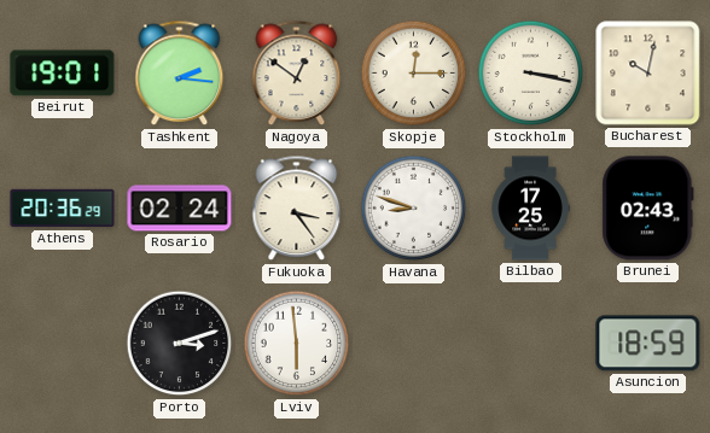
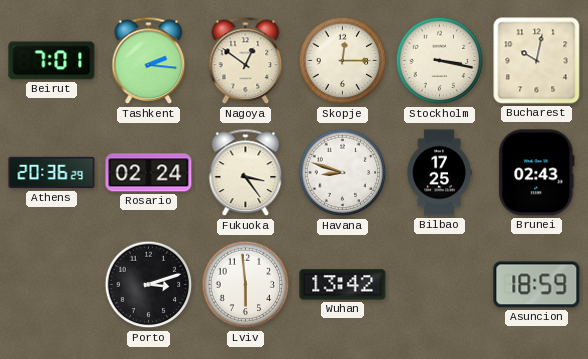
Beirut: 19:01 -> 7:01
Wuhan: none -> 13:42
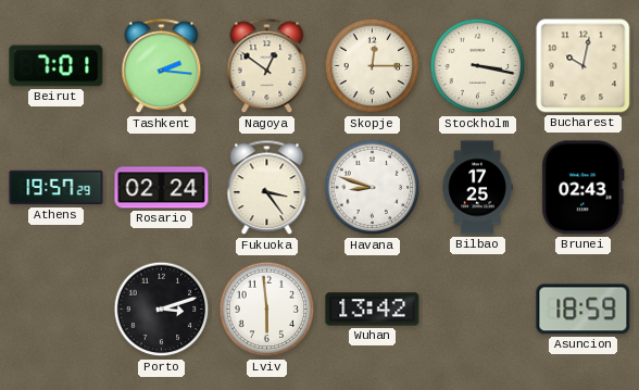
Athens: 20:36 -> 19:57
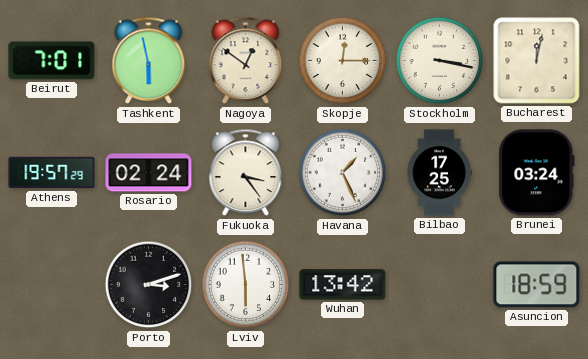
Tashkent: 2:16 -> 5:58
Bucharest: 10:02 -> 12:02
Havana: 8:48 -> 1:26
Brunei: 02:43 -> 03:24
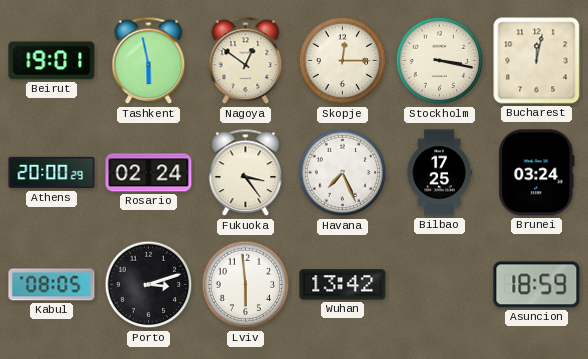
Beirut: 7:01 -> 19:01
Athens: 19:57 -> 20:00
Havana: 1:26 -> 7:26
Kabul: none -> 08:05
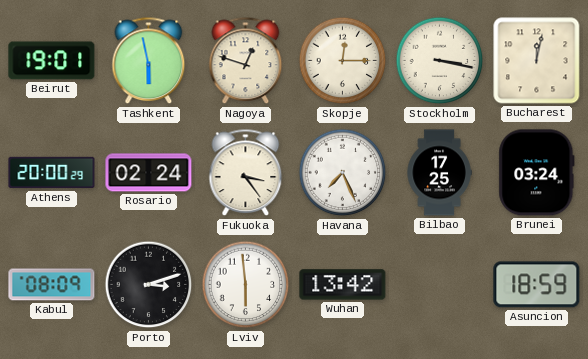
Nagoya: 12:51 -> 12:48
Kabul: 08:05 -> 08:09
